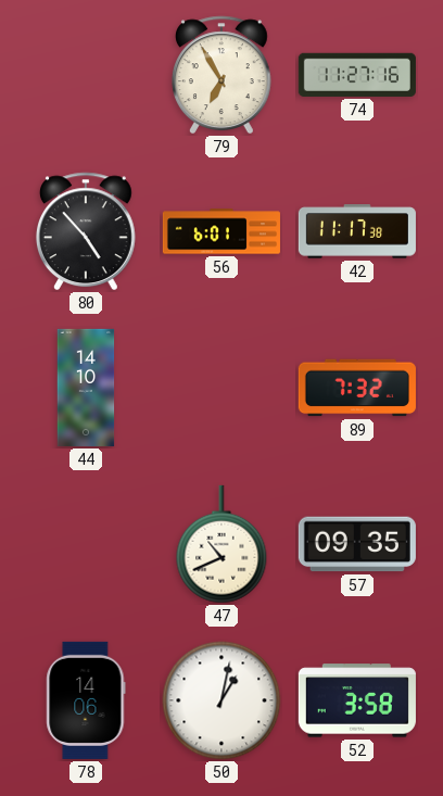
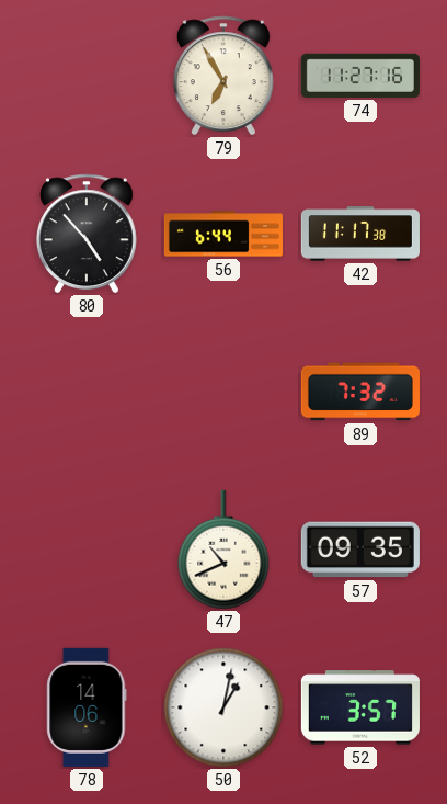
56: 6:01 -> 6:44
44: 14:10 -> none
52: 3:58 -> 3:57
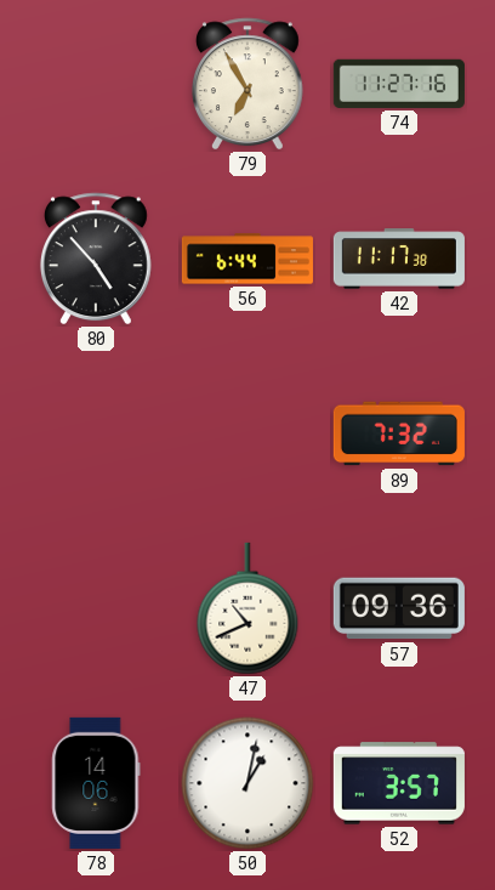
57: 09:35 -> 09:36
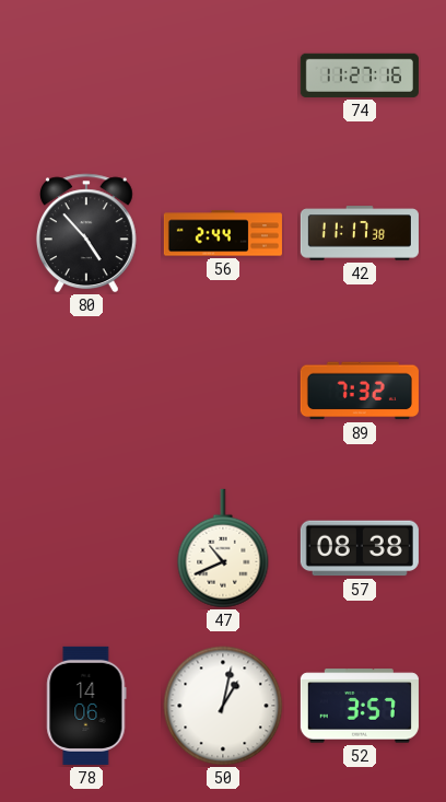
79: 6:55 -> none
56: 6:44 -> 2:44
57: 09:36 -> 08:38
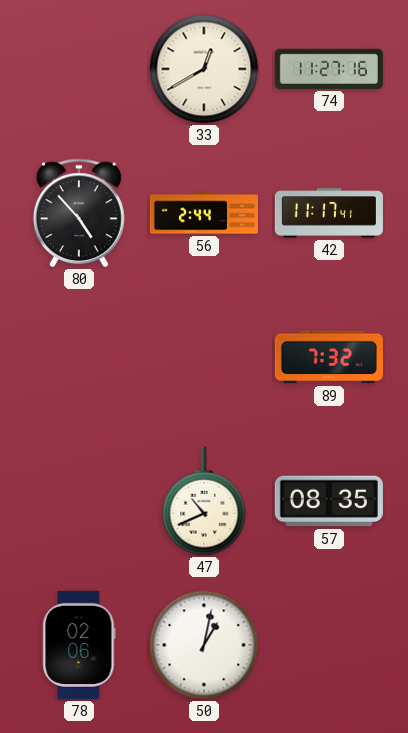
33: none -> 12:40
42: 11:17:38 -> 11:17:41
57: 08:38 -> 08:35
78: 14:06 -> 02:06
52: 3:57 -> none
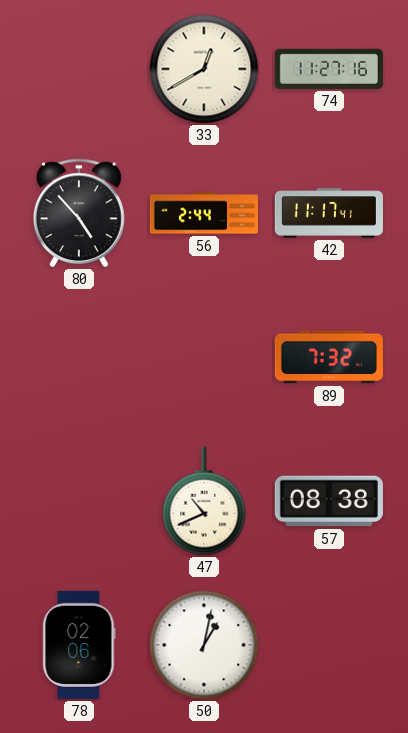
57: 08:35 -> 08:38
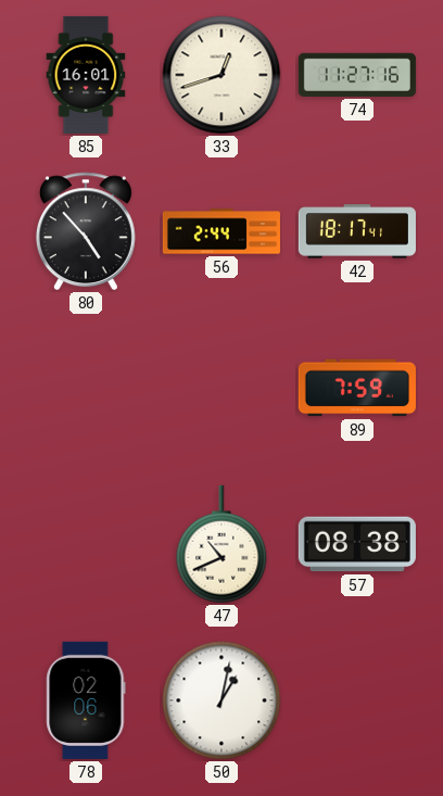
85: none -> 16:01
33: 12:40 -> 12:42
42: 11:17 -> 18:17
89: 7:32 -> 7:59
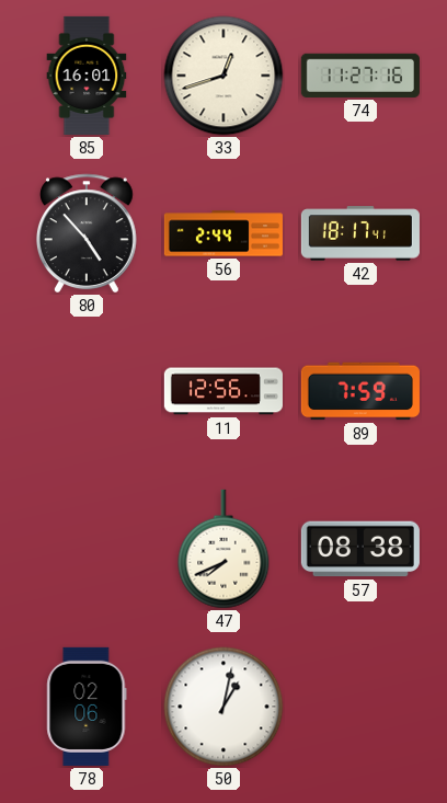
11: none -> 12:56
47: 10:41 -> 7:41
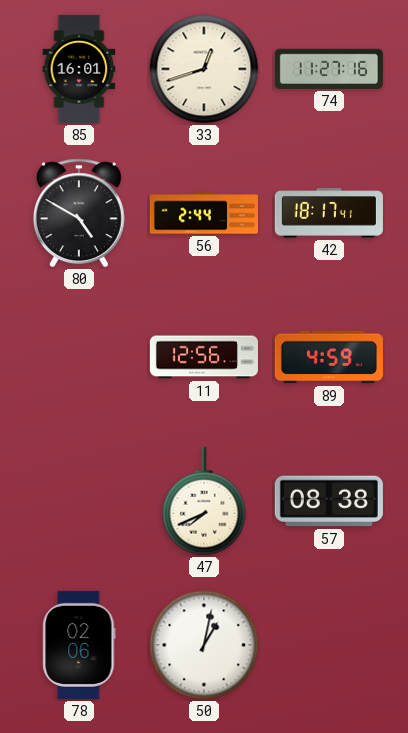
80: 4:53 -> 4:50
89: 7:59 -> 4:59
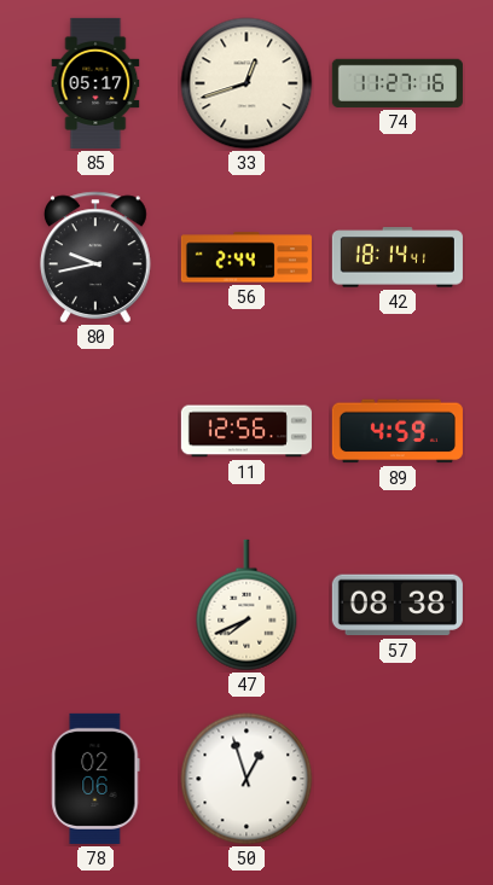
85: 16:01 -> 05:17
80: 4:50 -> 9:43
42: 18:17 -> 18:14
50: 1:02 -> 12:57
